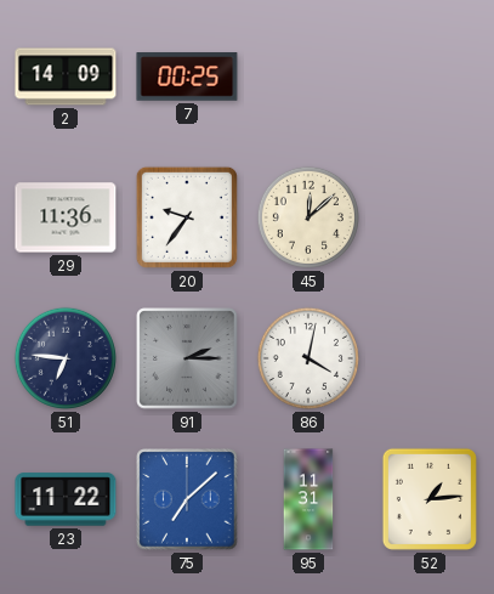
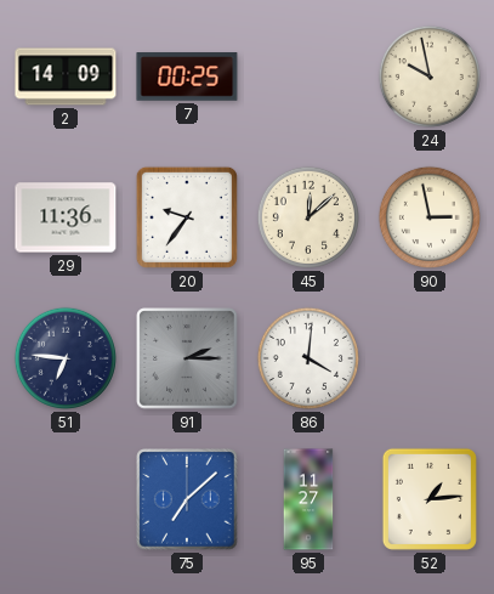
24: none -> 9:58
90: none -> 2:58
86: 4:02 -> 4:01
23: 11:22 -> none
95: 11:31 -> 11:27
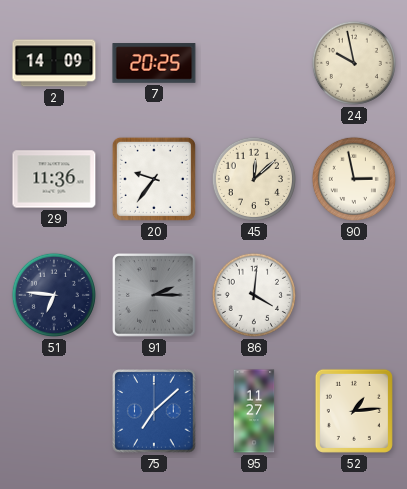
7: 00:25 -> 20:25
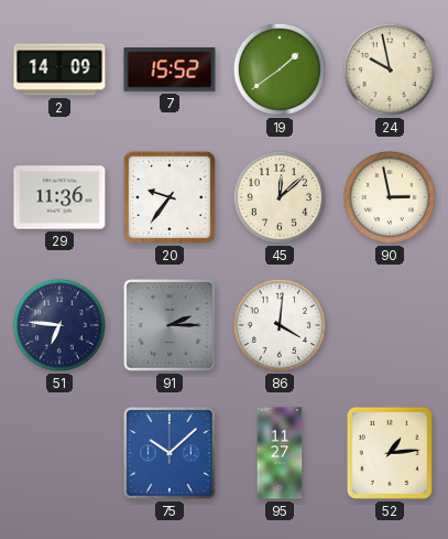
7: 20:25 -> 15:52
19: none -> 1:39
75: 7:08 -> 10:08
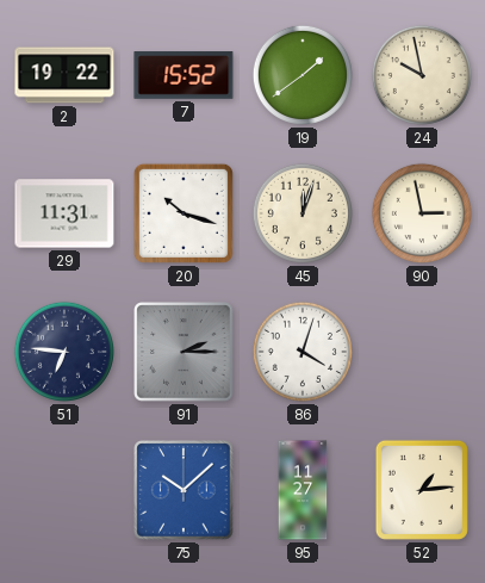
2: 14:09 -> 19:22
29: 11:36 -> 11:31
20: 9:36 -> 10:18
45: 12:08 -> 12:03
86: 4:01 -> 4:03
